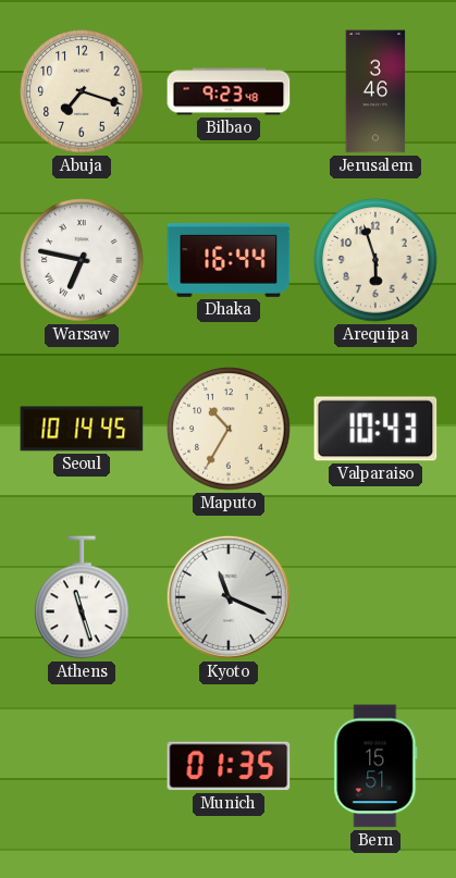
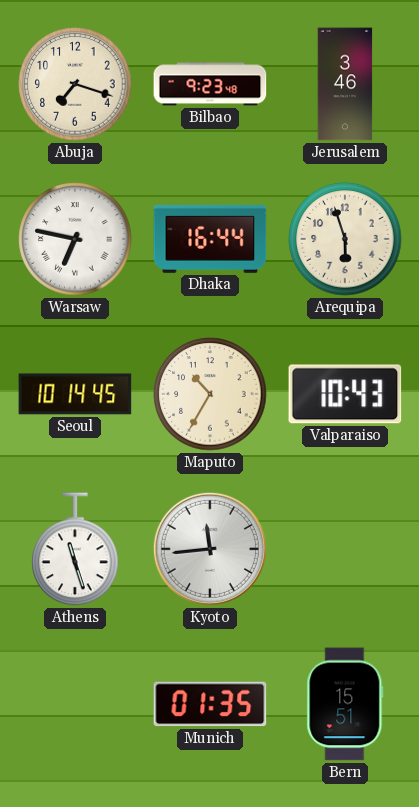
Kyoto: 11:19 -> 11:44
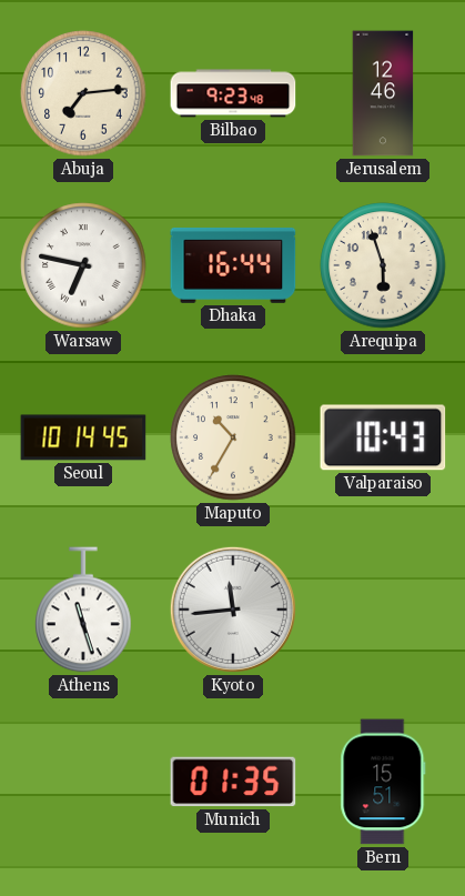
Abuja: 7:18 -> 7:14
Jerusalem: 3:46 -> 12:46
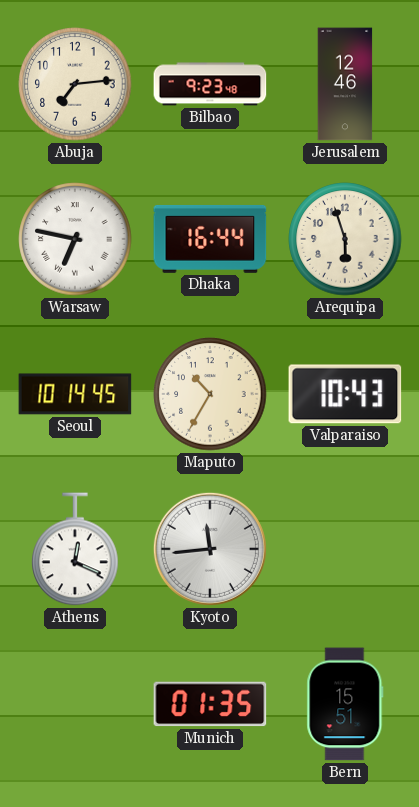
Athens: 11:27 -> 12:19
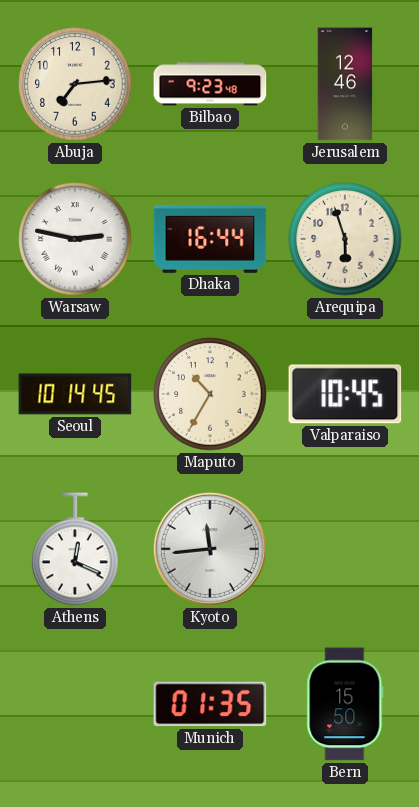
Warsaw: 6:47 -> 2:47
Valparaiso: 10:43 -> 10:45
Bern: 15:51 -> 15:50
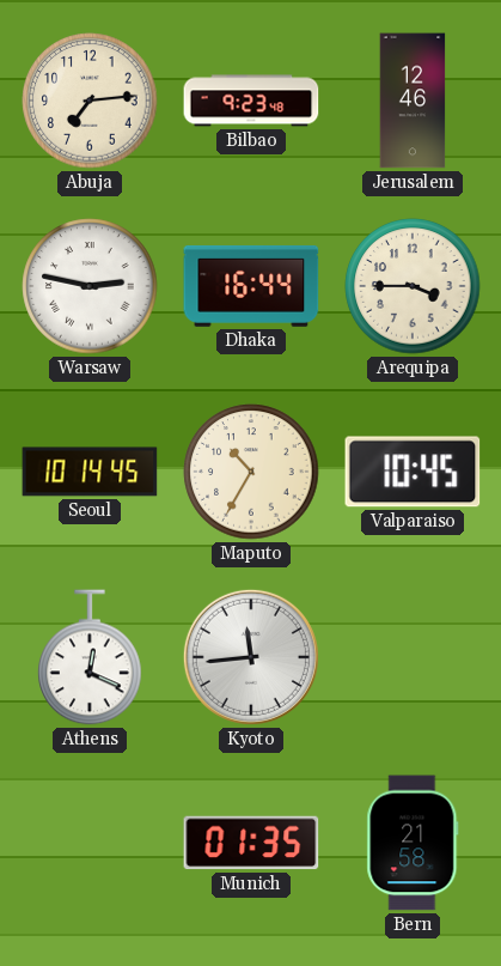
Arequipa: 5:57 -> 3:45
Bern: 15:50 -> 21:58
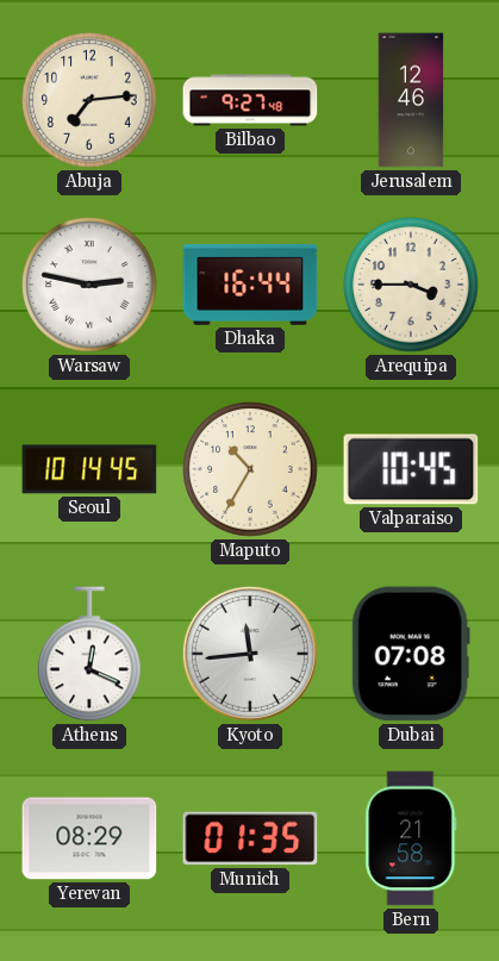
Bilbao: 9:23 -> 9:27
Dubai: none -> 07:08
Yerevan: none -> 08:29
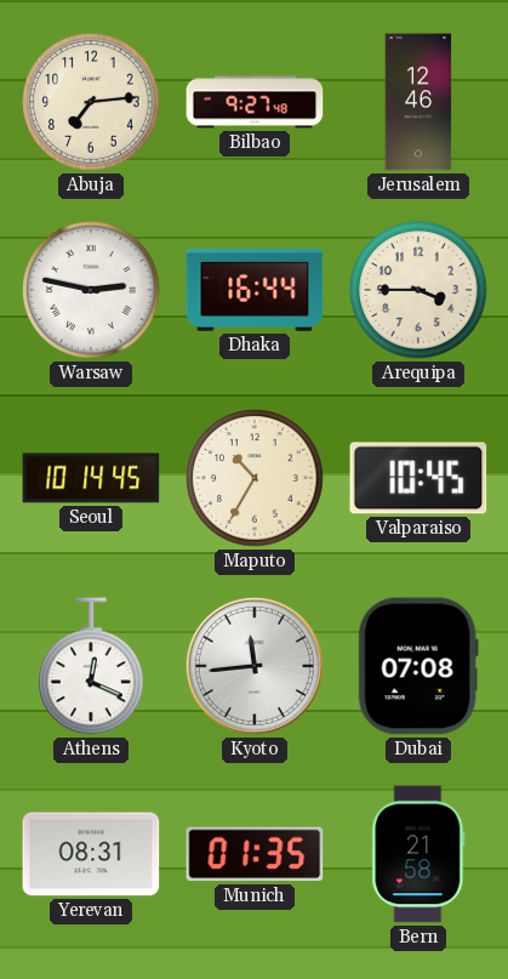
Yerevan: 08:29 -> 08:31
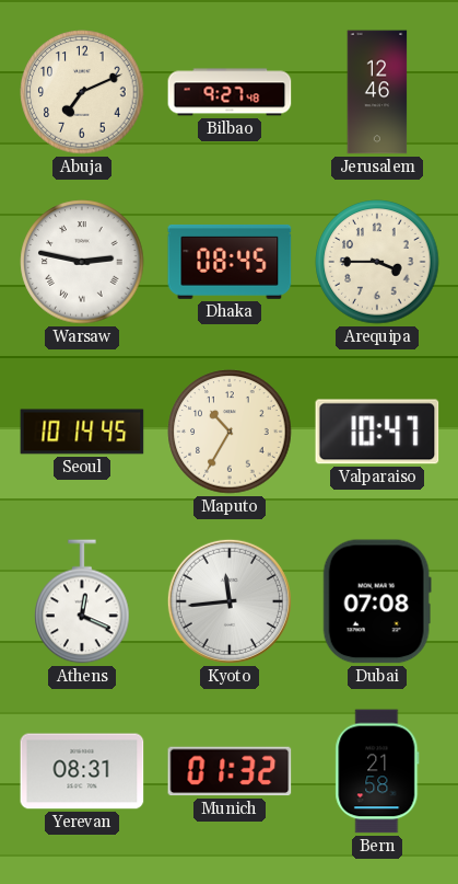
Abuja: 7:14 -> 7:11
Dhaka: 16:44 -> 08:45
Valparaiso: 10:45 -> 10:47
Munich: 01:35 -> 01:32
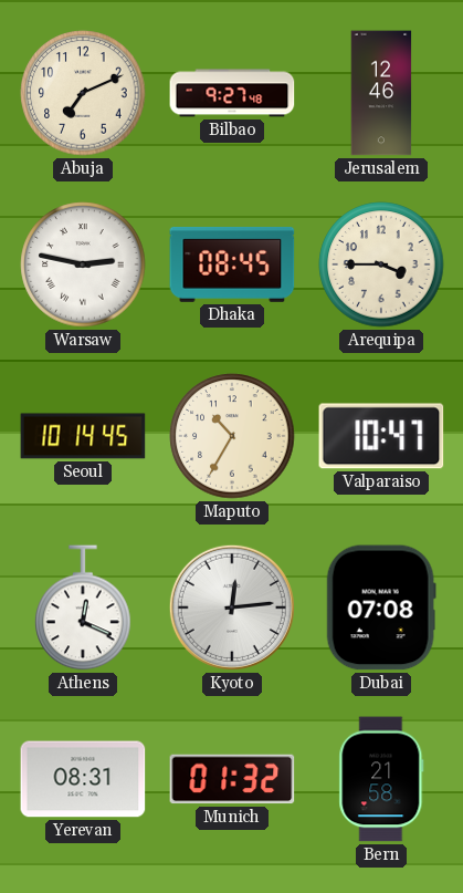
Kyoto: 11:44 -> 12:14
